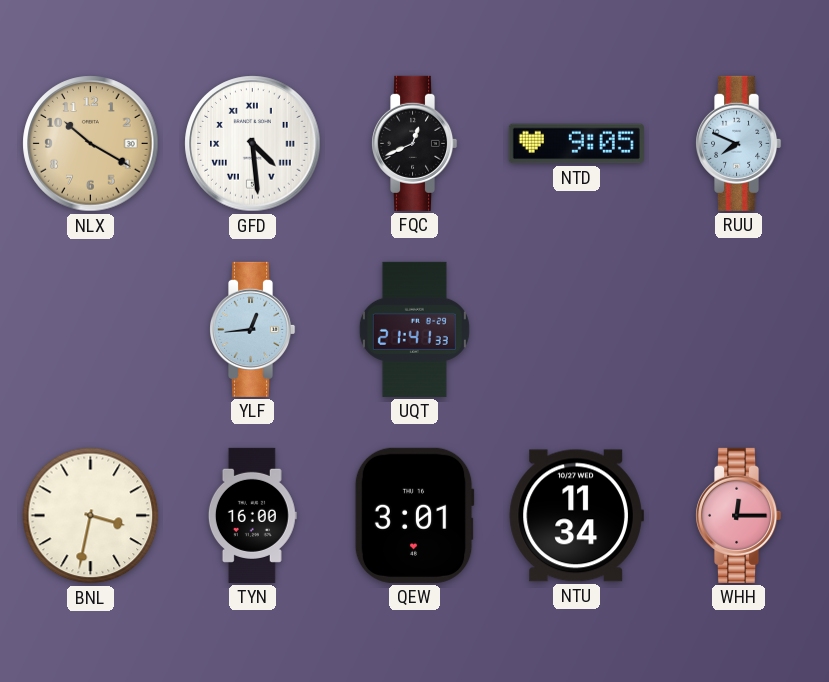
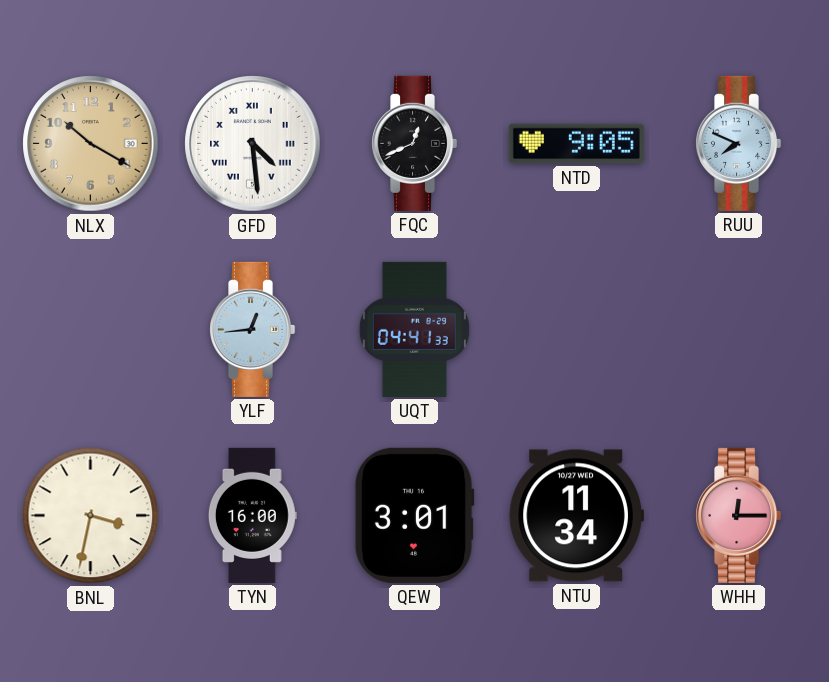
UQT: 21:41 -> 04:41
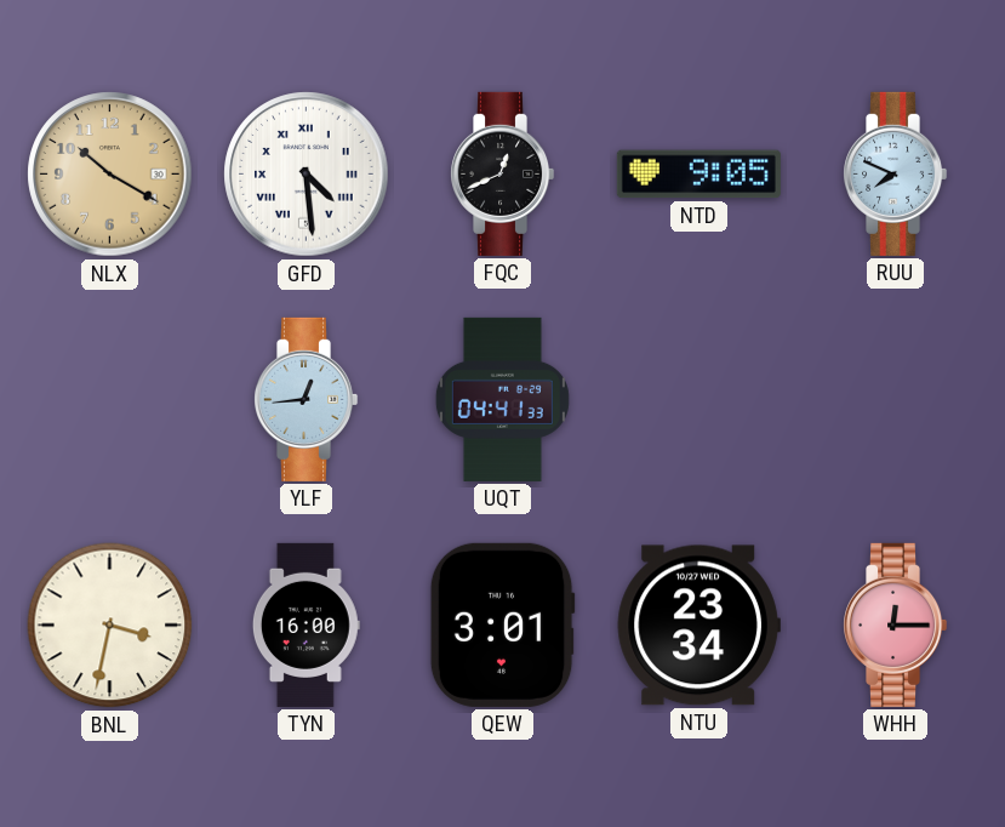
NTU: 11:34 -> 23:34
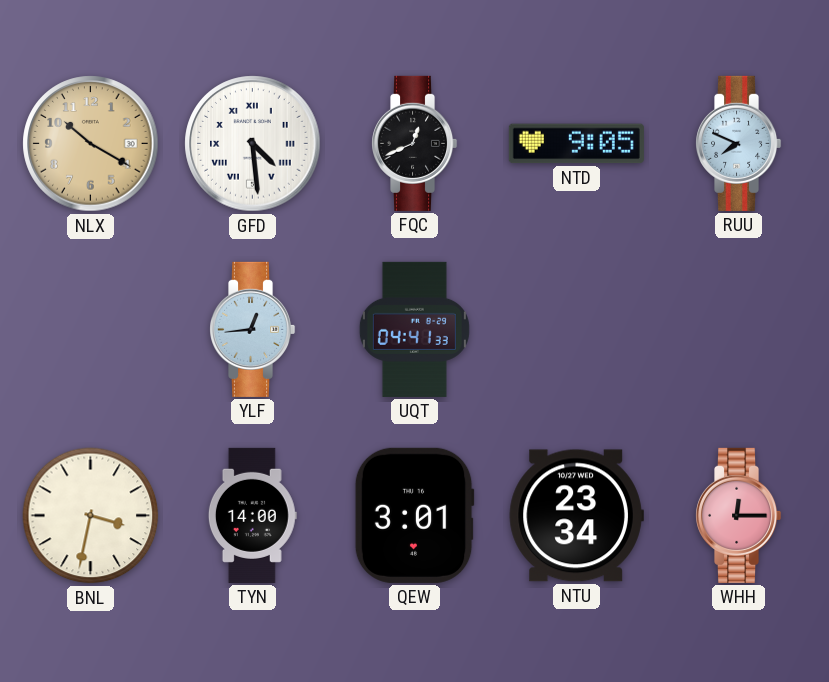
TYN: 16:00 -> 14:00
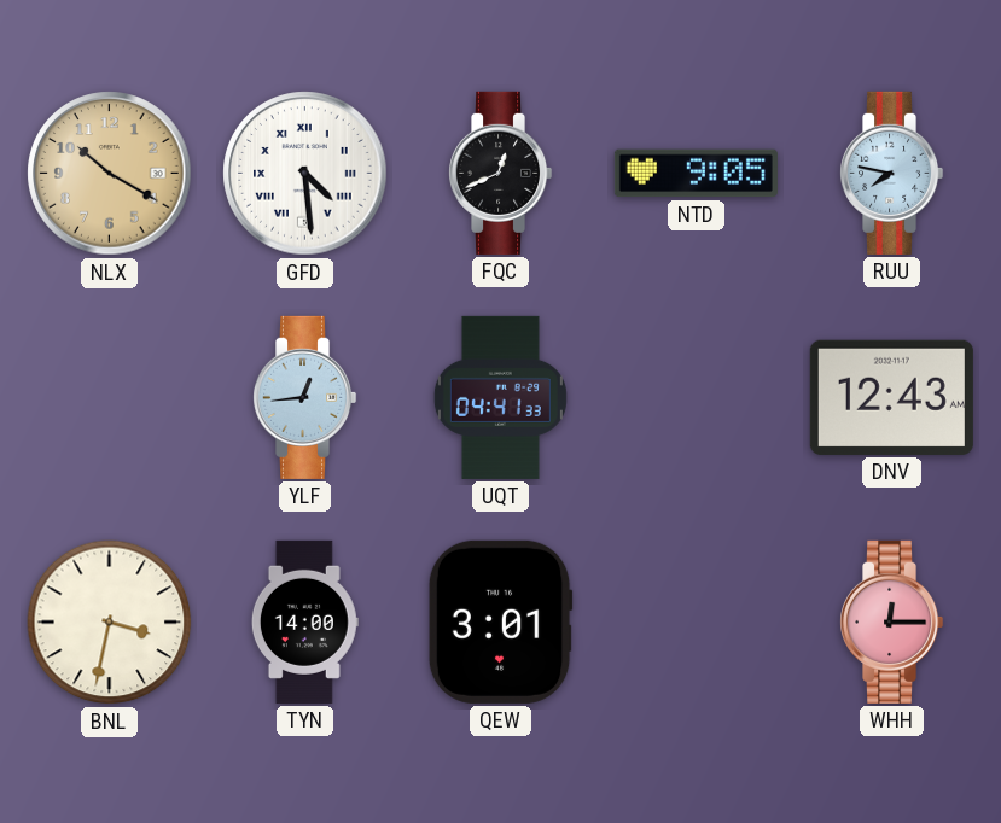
RUU: 7:49 -> 7:47
DNV: none -> 12:43
NTU: 23:34 -> none
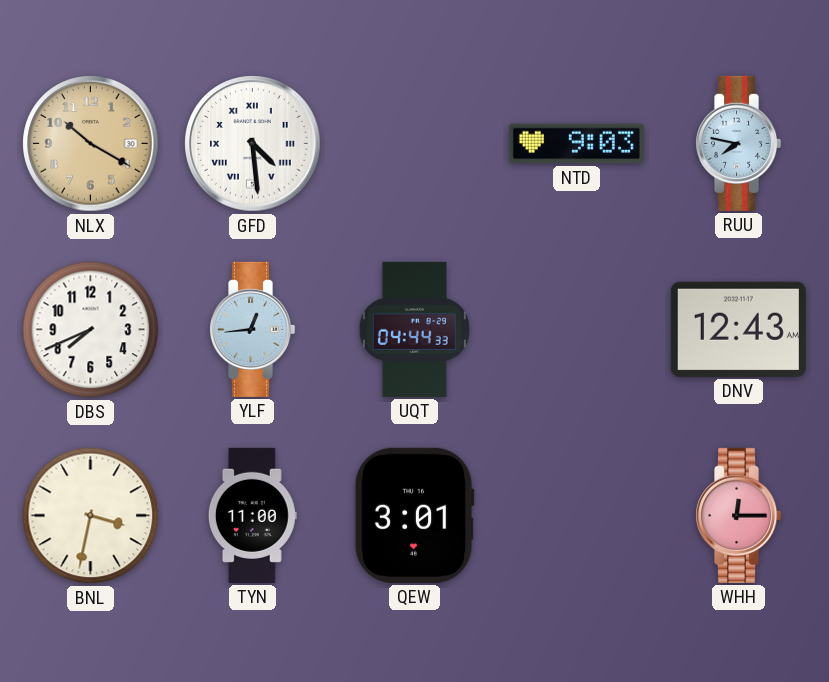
FQC: 12:41 -> none
NTD: 9:05 -> 9:03
DBS: none -> 7:41
UQT: 04:41 -> 04:44
TYN: 14:00 -> 11:00
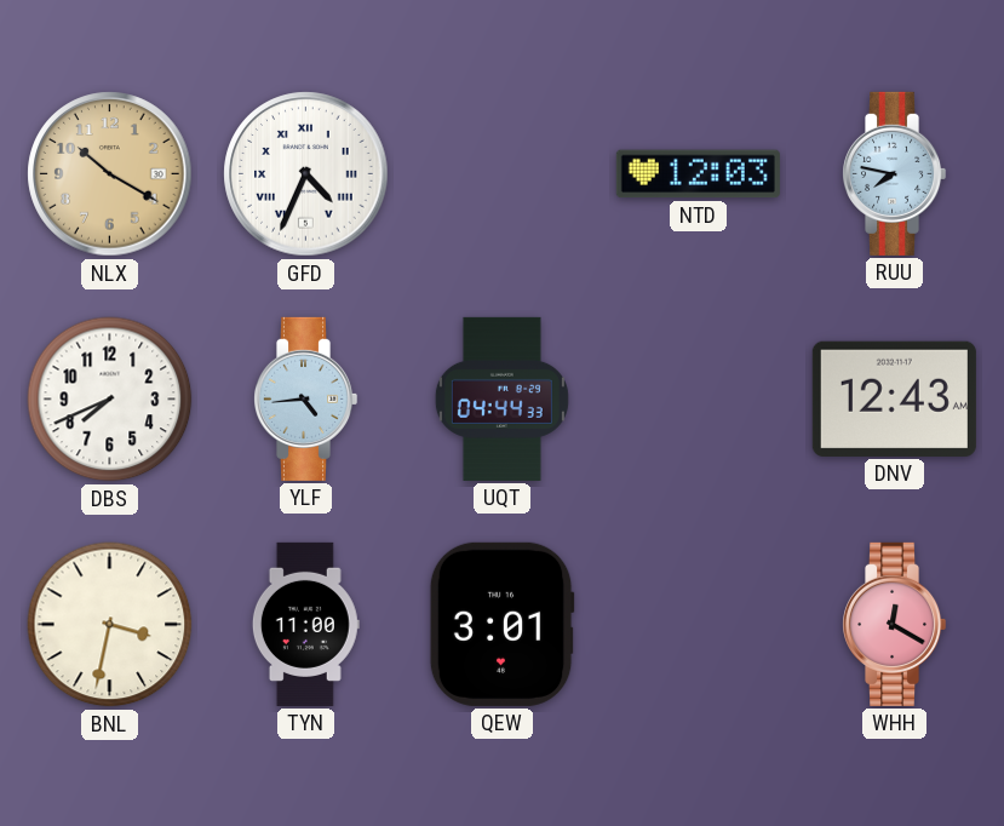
GFD: 4:29 -> 4:34
NTD: 9:03 -> 12:03
YLF: 12:44 -> 4:44
WHH: 12:15 -> 12:20
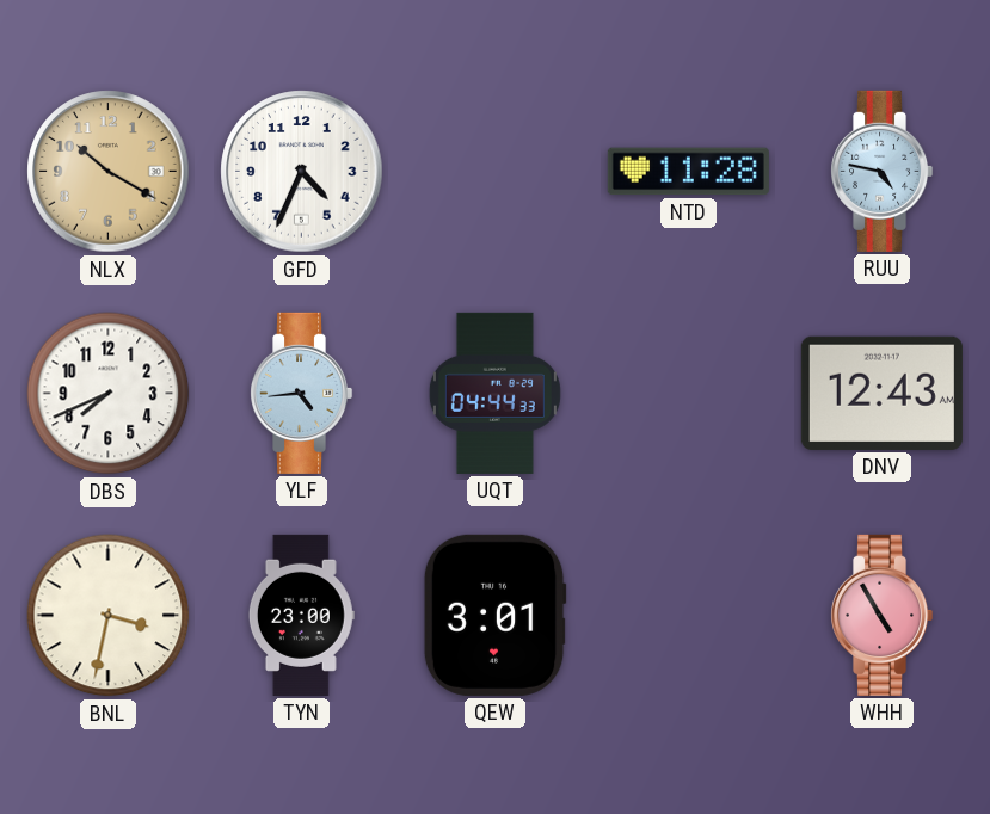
GFD numerals: Roman -> Arabic
NTD: 12:03 -> 11:28
RUU: 7:47 -> 4:47
TYN: 11:00 -> 23:00
WHH: 12:20 -> 4:55
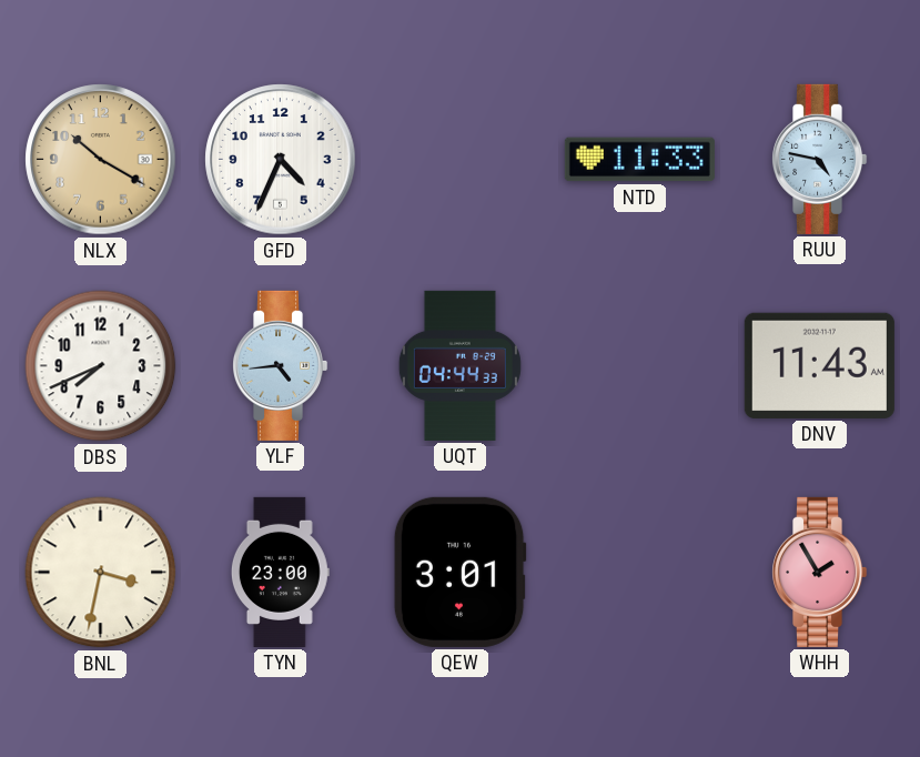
NTD: 11:28 -> 11:33
DNV: 12:43 -> 11:43
WHH: 4:55 -> 1:55
